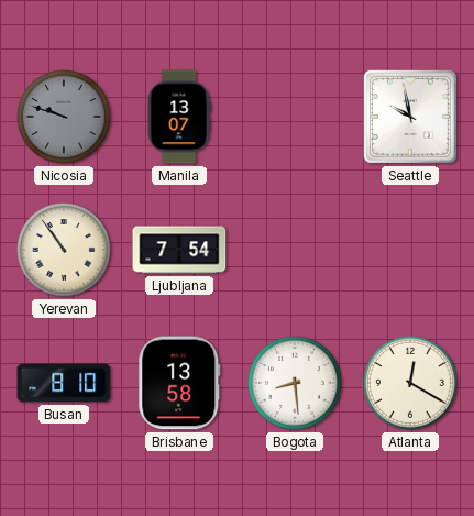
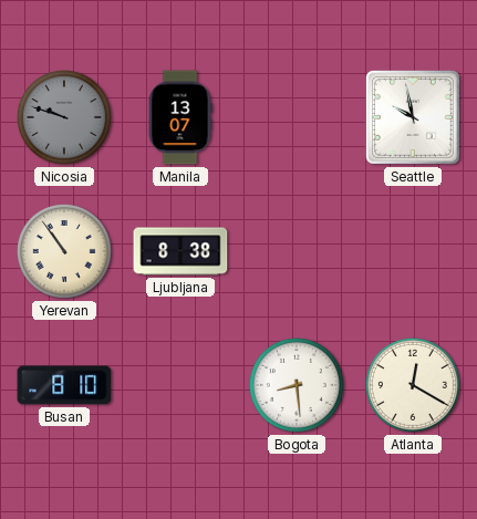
Ljubljana: 7:54 -> 8:38
Brisbane: 13:58 -> none
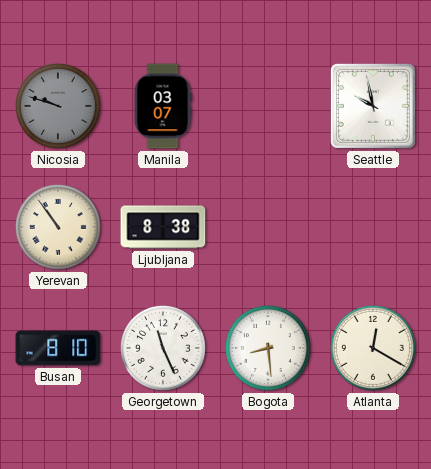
Manila: 13:07 -> 03:07
Georgetown: none -> 11:26
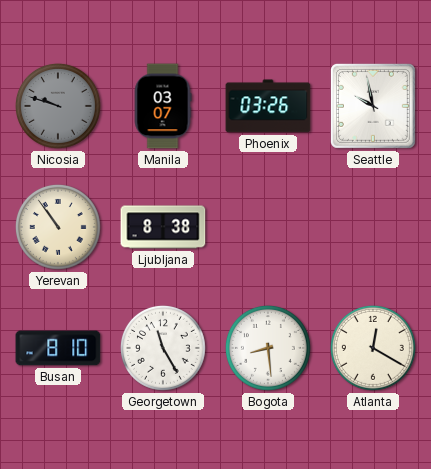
Phoenix: none -> 03:26
Georgetown: 11:26 -> 11:25
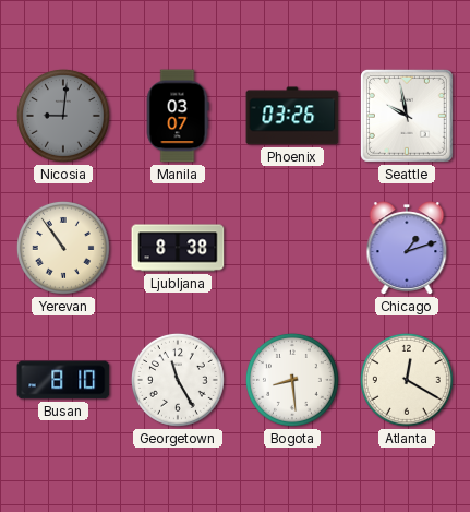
Nicosia: 9:48 -> 9:01
Chicago: none -> 1:12
